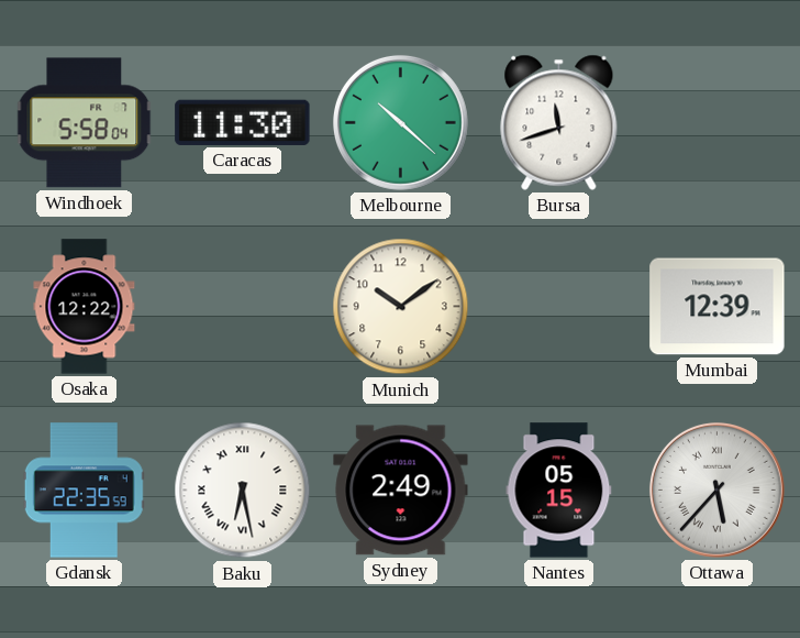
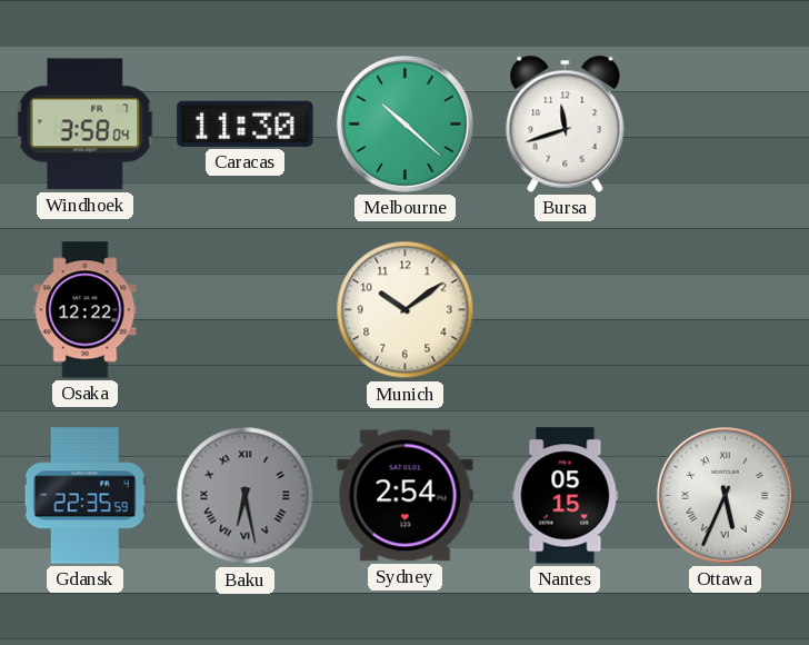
Windhoek: 5:58 -> 3:58
Mumbai: 12:39 -> none
Baku dial: white -> grey
Sydney: 2:49 -> 2:54
Ottawa: 5:37 -> 5:34
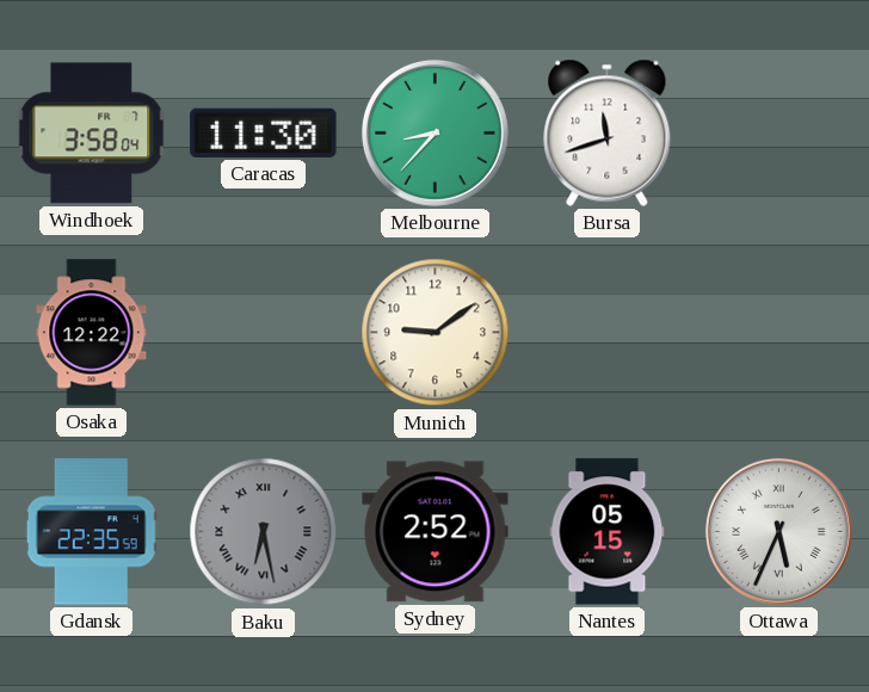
Melbourne: 10:22 -> 8:37
Munich: 10:09 -> 9:09
Sydney: 2:54 -> 2:52
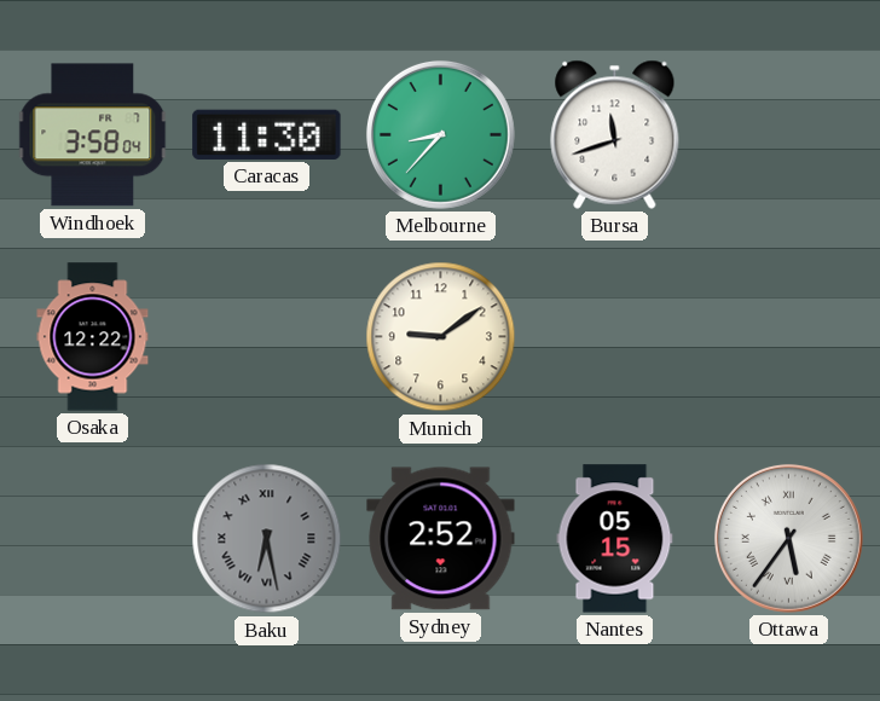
Gdansk: 22:35 -> none
Ottawa: 5:34 -> 5:36
